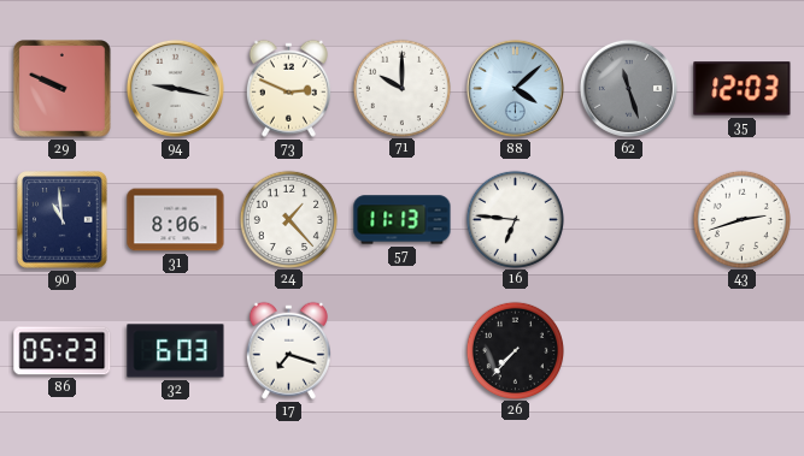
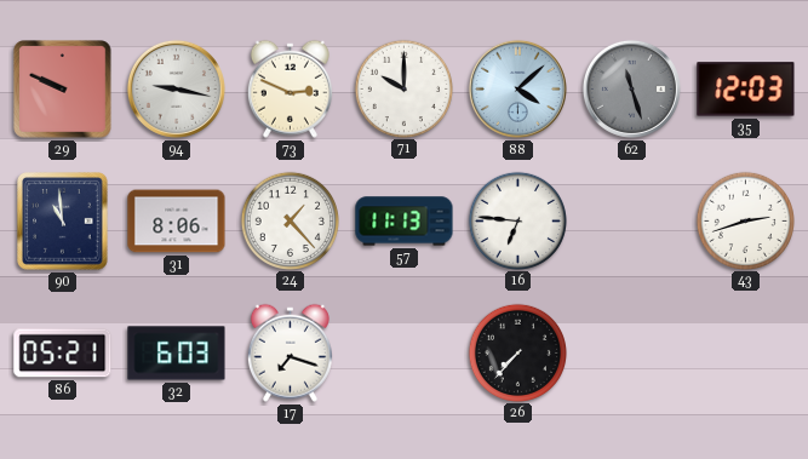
86: 05:23 -> 05:21
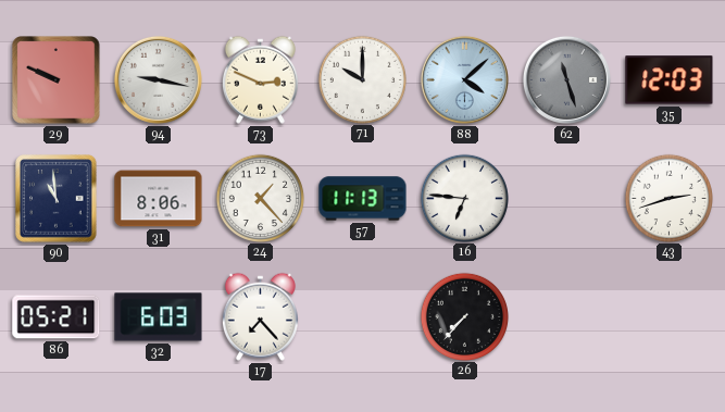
17: 7:18 -> 7:23
